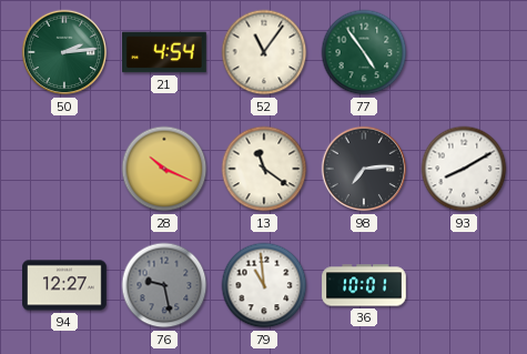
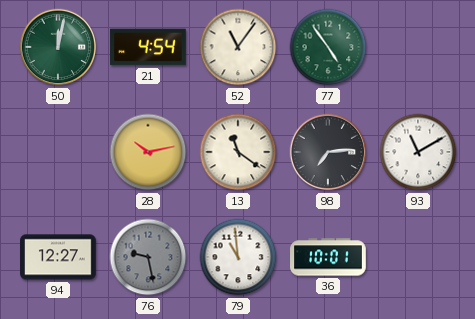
50: 2:14 -> 12:02
28: 10:19 -> 10:13
93: 8:10 -> 11:10
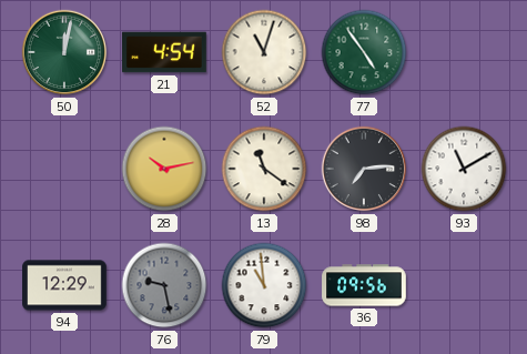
52: 11:06 -> 11:03
94: 12:27 -> 12:29
36: 10:01 -> 09:56
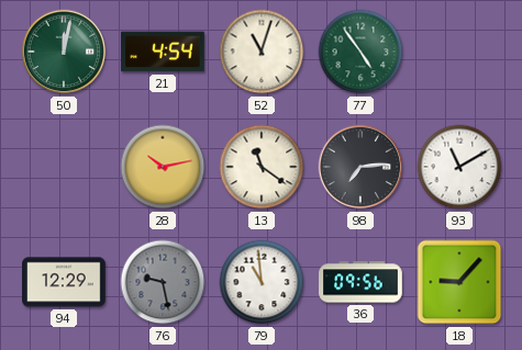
18: none -> 9:07
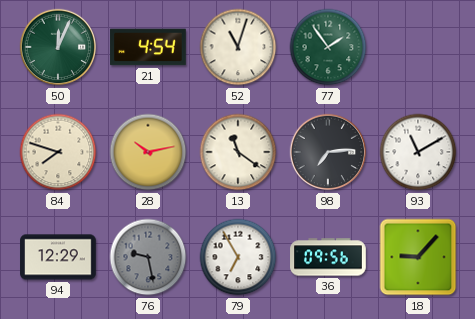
50: 12:02 -> 12:04
77: 4:54 -> 1:54
84: none -> 7:48
79: 10:59 -> 6:55
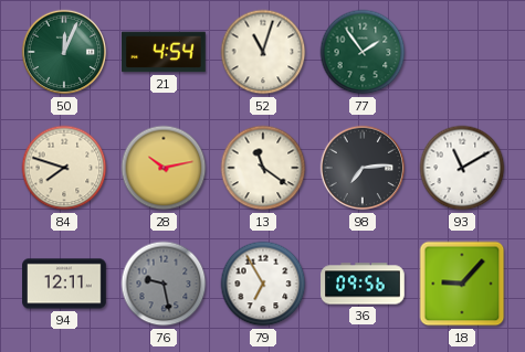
94: 12:29 -> 12:11
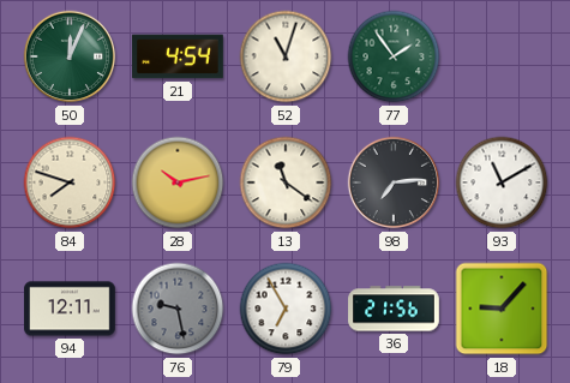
36: 09:56 -> 21:56
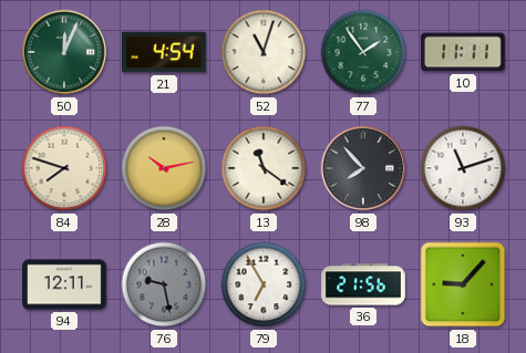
10: none -> 11:11
98: 7:14 -> 7:53
93: 11:10 -> 11:12
